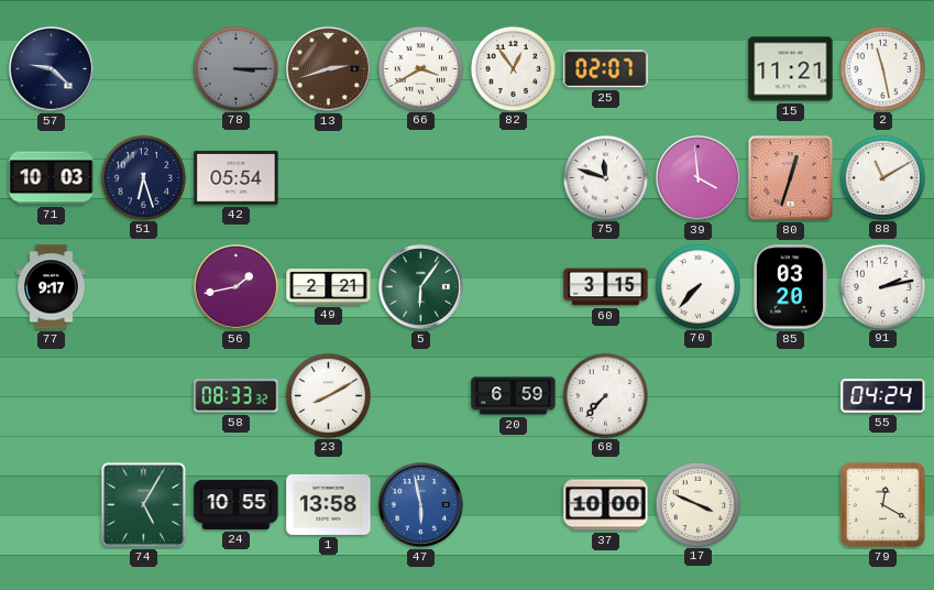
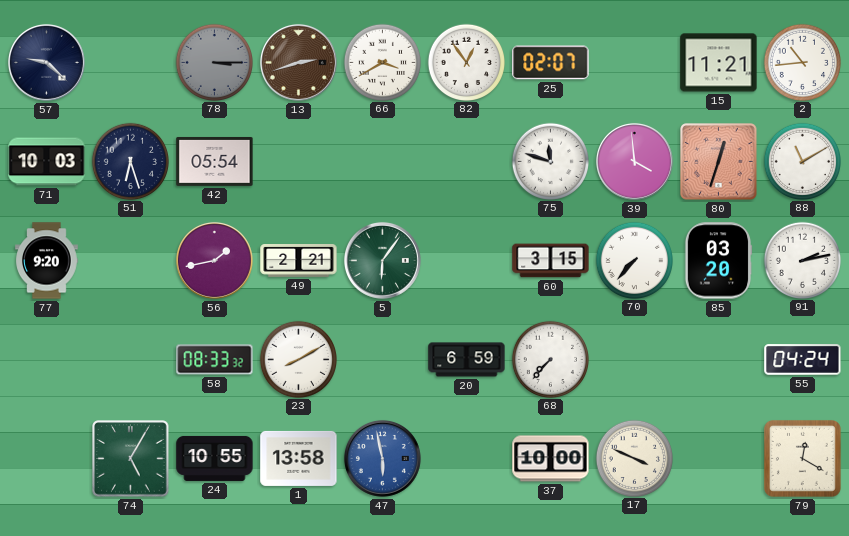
2: 11:28 -> 10:44
77: 9:17 -> 9:20
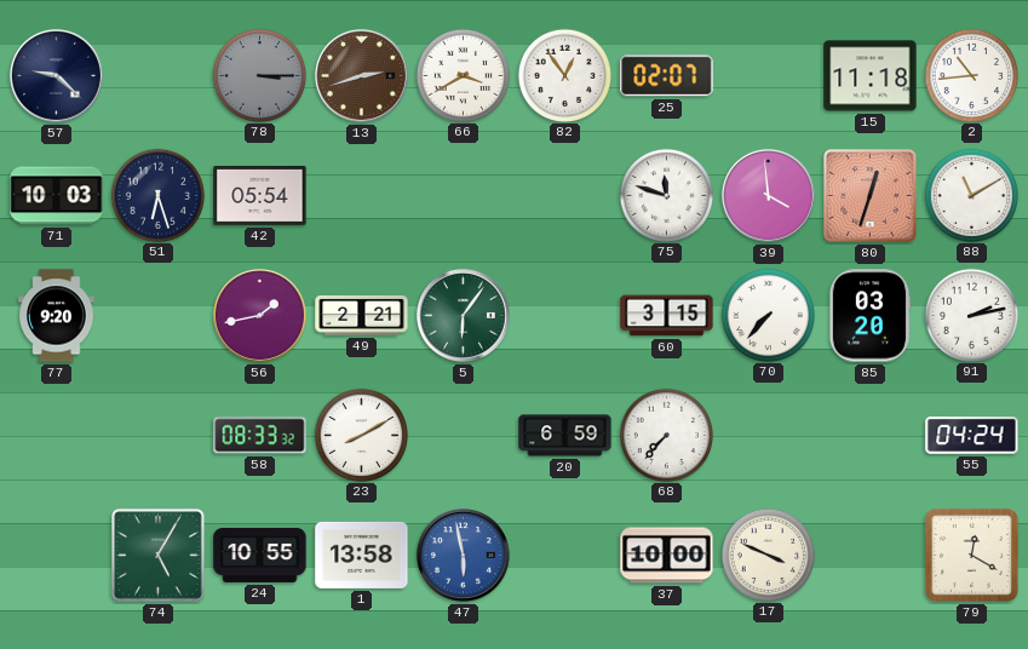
15: 11:21 -> 11:18
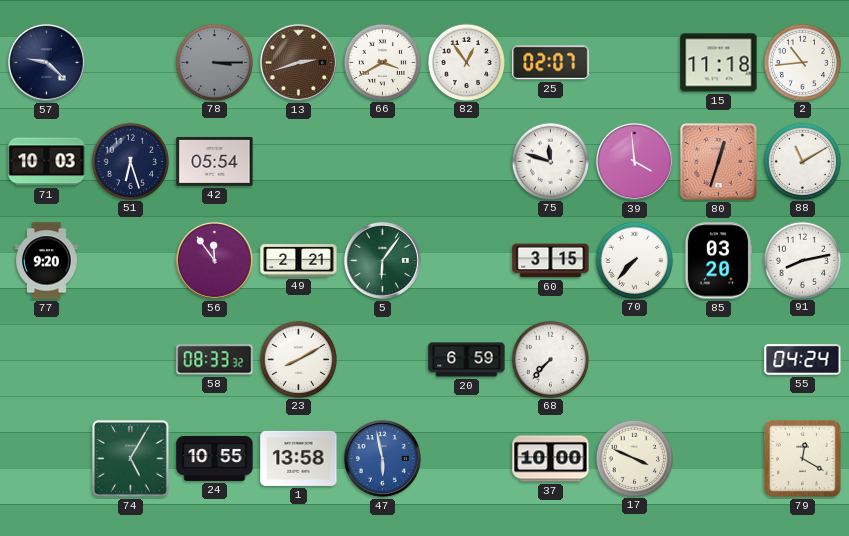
56: 1:43 -> 11:54
91: 2:13 -> 8:13
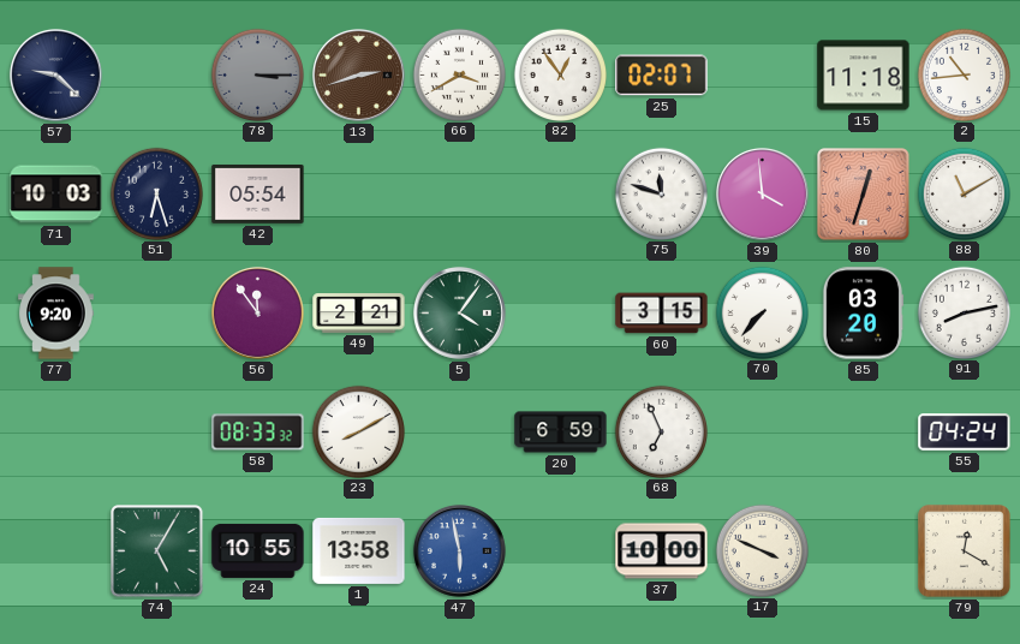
5: 6:06 -> 4:06
68: 7:37 -> 6:56
